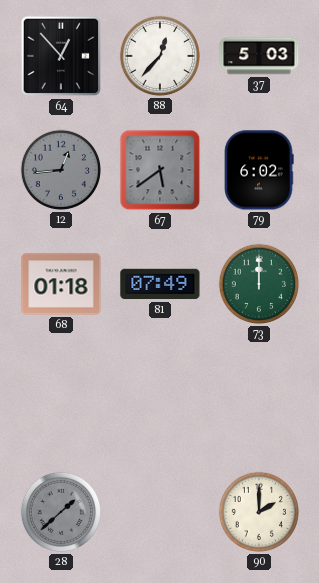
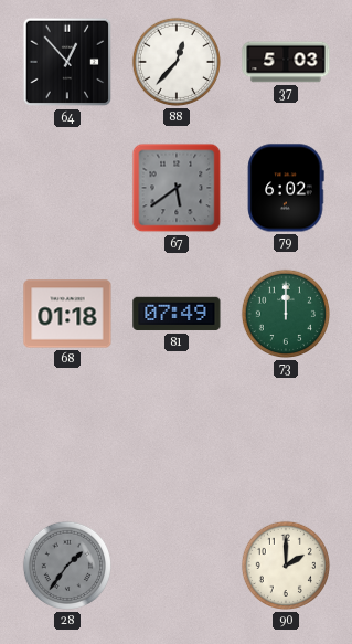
12: 12:44 -> none
28: 1:38 -> 1:36
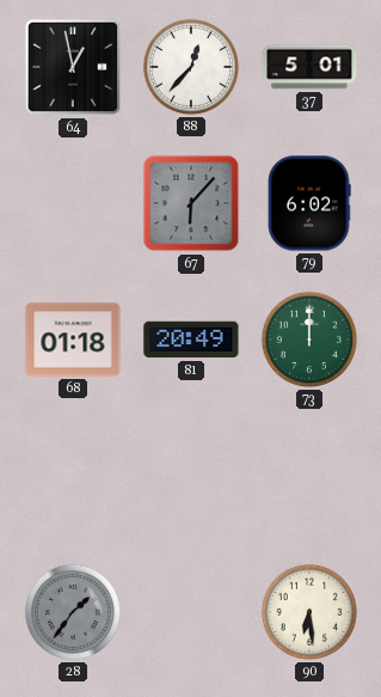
64: 12:53 -> 12:58
37: 5:03 -> 5:01
67: 5:39 -> 6:07
81: 07:49 -> 20:49
90: 2:00 -> 6:29
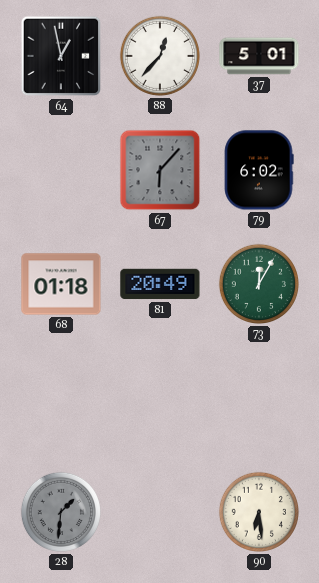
73: 12:00 -> 12:05
28: 1:36 -> 1:31
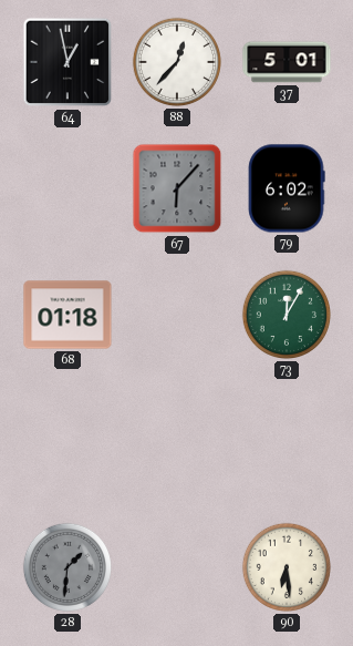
81: 20:49 -> none
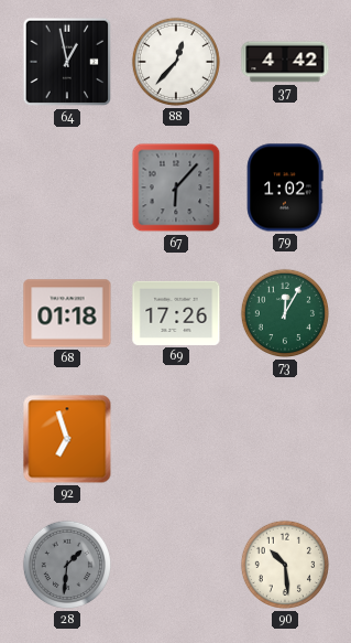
37: 5:01 -> 4:42
79: 6:02 -> 1:02
69: none -> 17:26
92: none -> 6:57
90: 6:29 -> 10:29
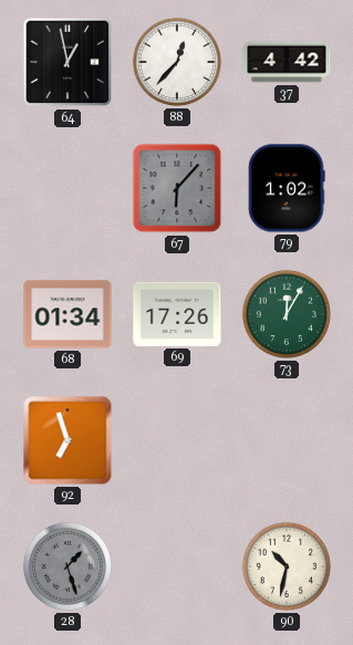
68: 01:18 -> 01:34
28: 1:31 -> 1:27
90: 10:29 -> 10:32
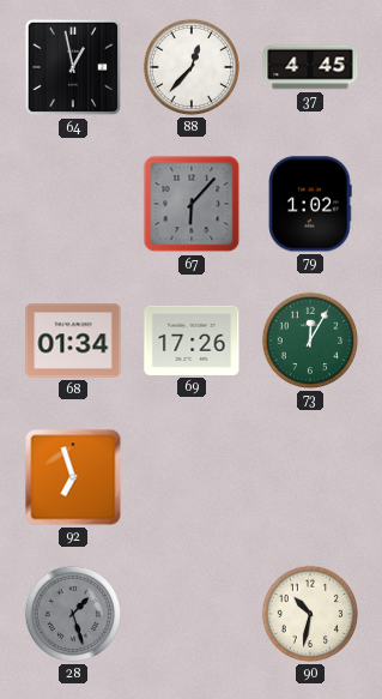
37: 4:42 -> 4:45
